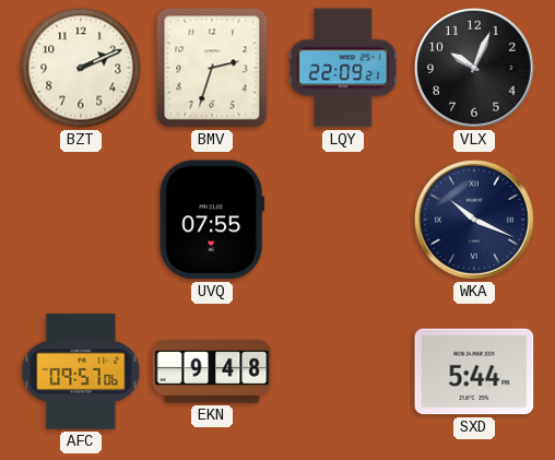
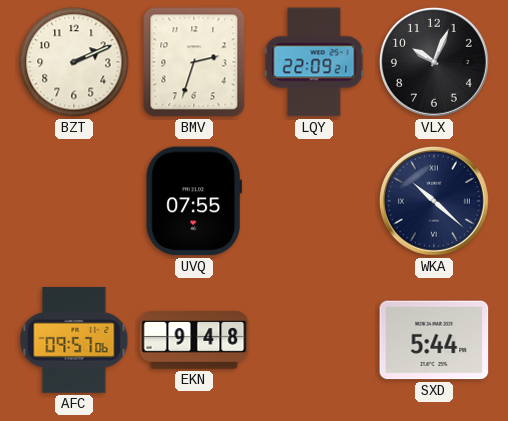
WKA: 10:19 -> 10:22
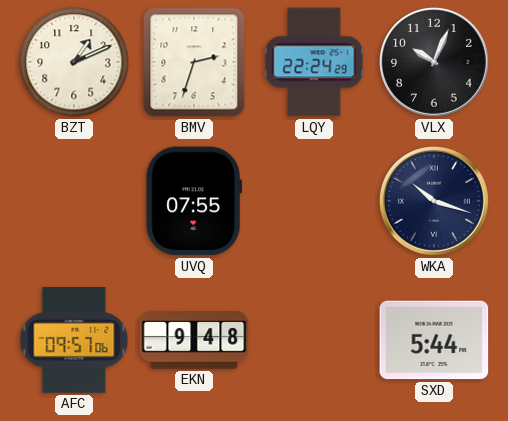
BZT: 2:11 -> 1:11
LQY: 22:09 -> 22:24
WKA: 10:22 -> 10:18
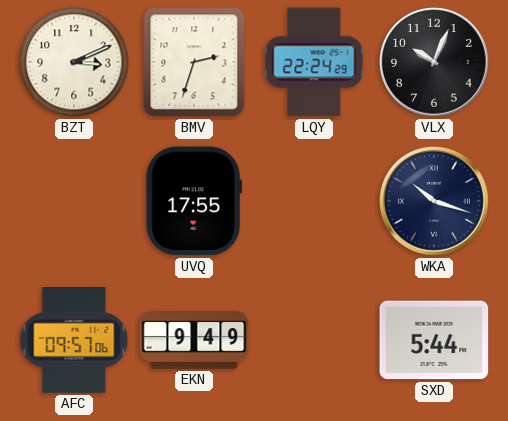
BZT: 1:11 -> 3:11
UVQ: 07:55 -> 17:55
EKN: 9:48 -> 9:49
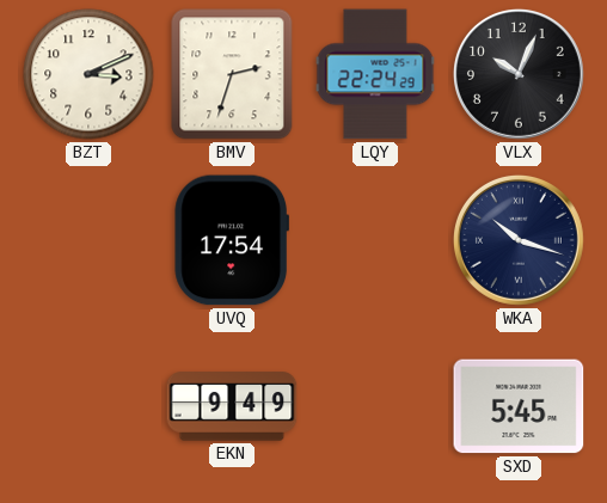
UVQ: 17:55 -> 17:54
AFC: 09:57 -> none
SXD: 5:44 -> 5:45
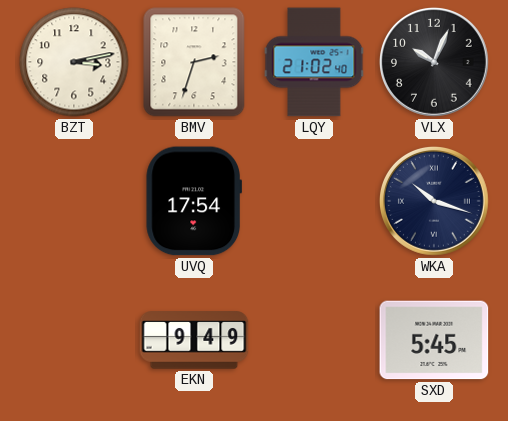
BZT: 3:11 -> 3:13
LQY: 22:24 -> 21:02
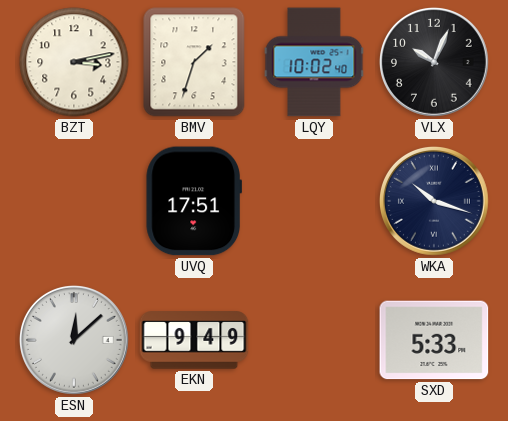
BMV: 2:33 -> 1:33
LQY: 21:02 -> 10:02
UVQ: 17:54 -> 17:51
ESN: none -> 12:08
SXD: 5:45 -> 5:33
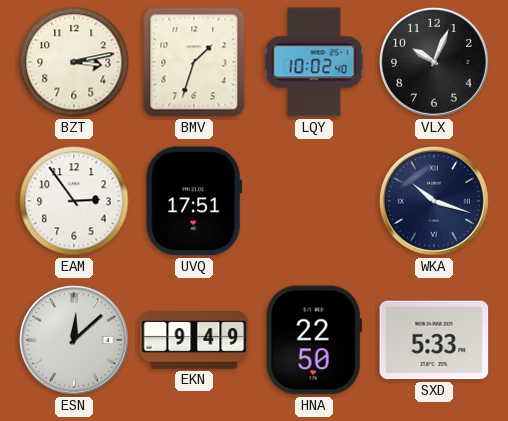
EAM: none -> 2:54
HNA: none -> 22:50
